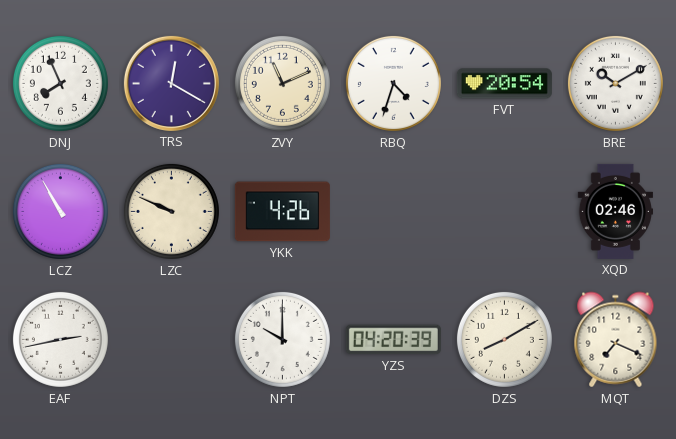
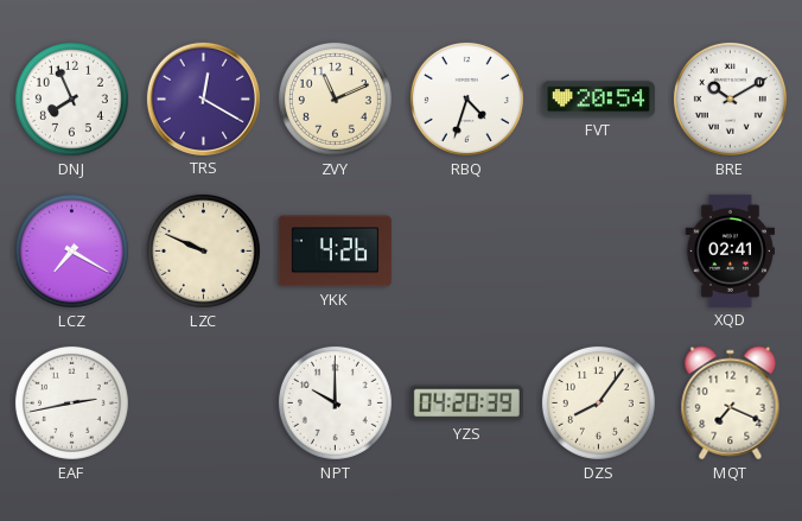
LCZ: 10:55 -> 7:20
XQD: 02:46 -> 02:41
DZS: 8:10 -> 8:06
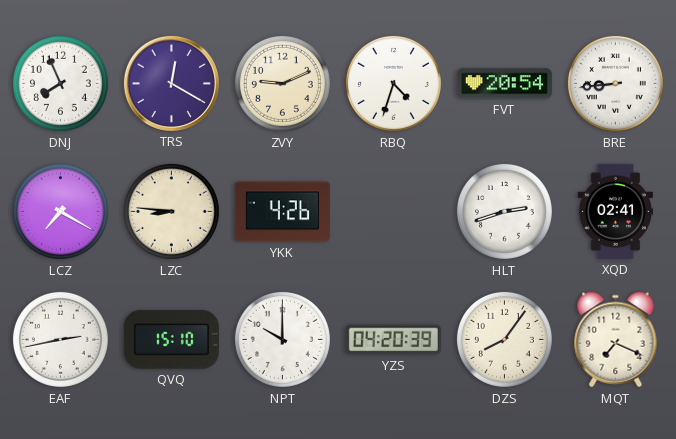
ZVY: 11:11 -> 9:11
BRE: 10:10 -> 8:44
LZC: 9:49 -> 8:46
HLT: none -> 2:42
QVQ: none -> 15:10
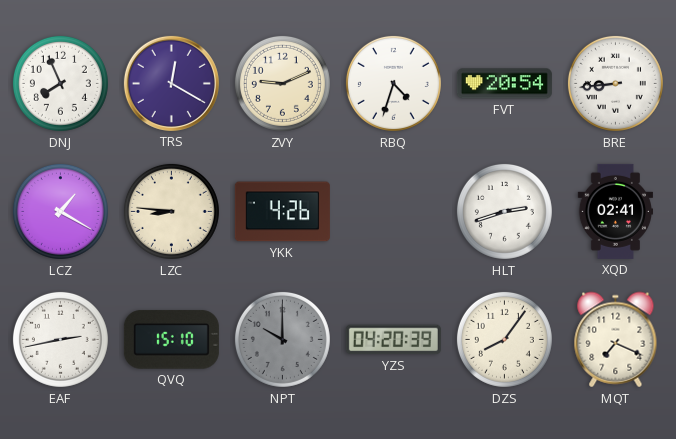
LCZ: 7:20 -> 1:20
NPT dial: white -> grey
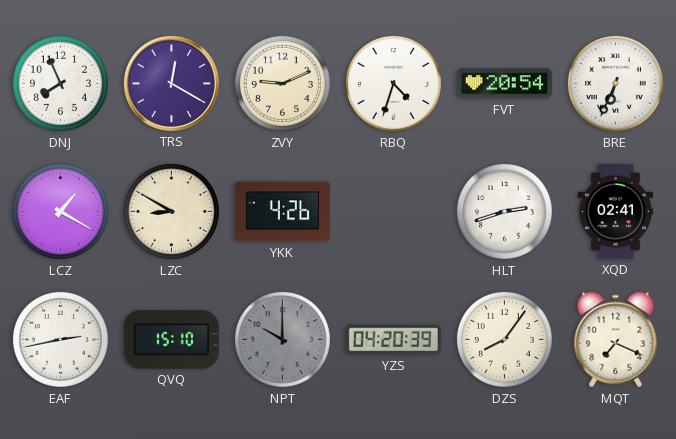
BRE: 8:44 -> 6:34
LZC: 8:46 -> 8:50
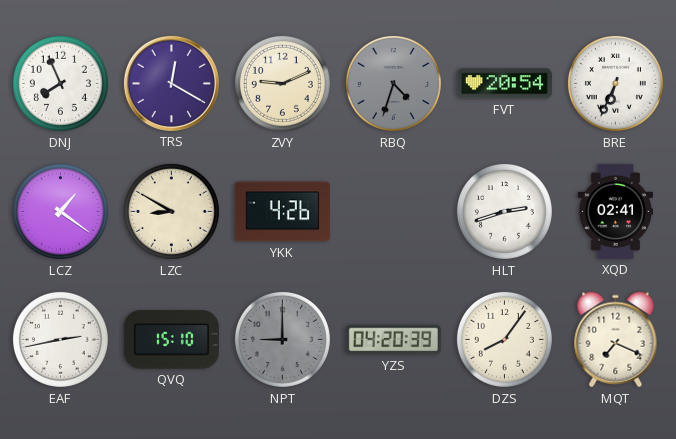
RBQ dial: white -> grey
LCZ: 1:20 -> 1:21
NPT: 10:00 -> 9:00
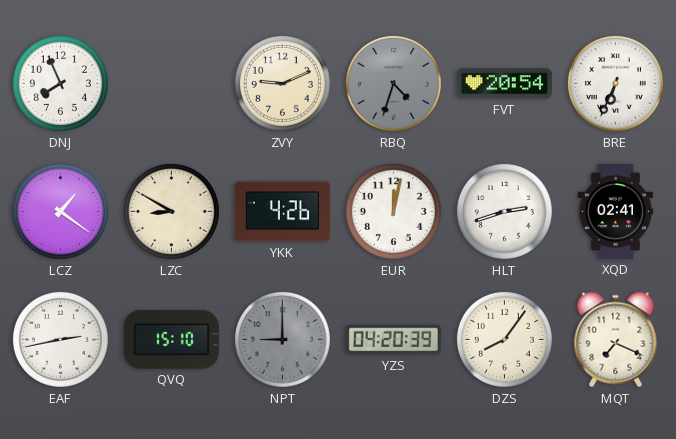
TRS: 12:20 -> none
EUR: none -> 12:02
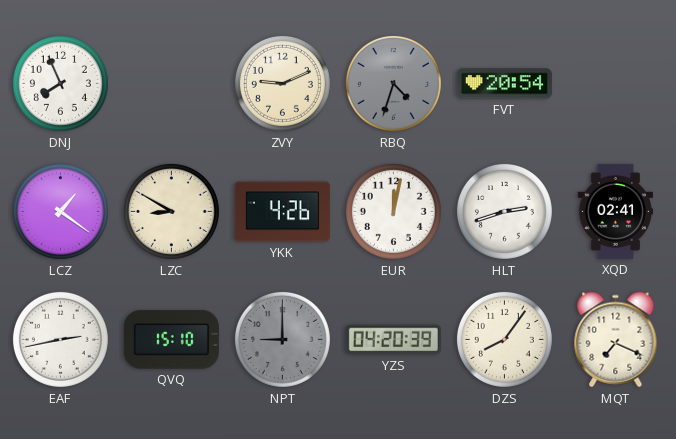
BRE: 6:34 -> none
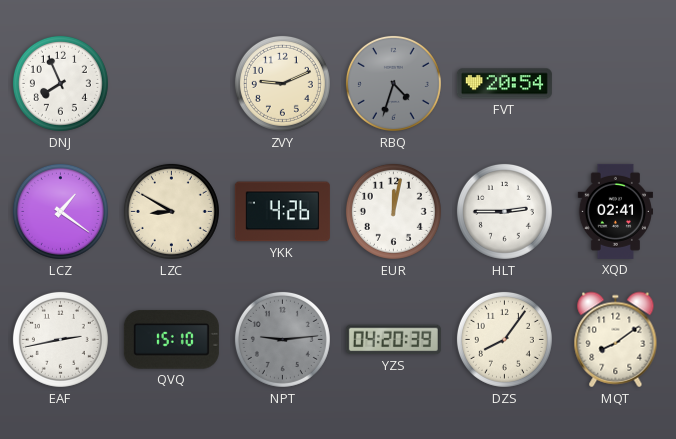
HLT: 2:42 -> 2:45
NPT: 9:00 -> 9:14
MQT: 7:19 -> 8:09
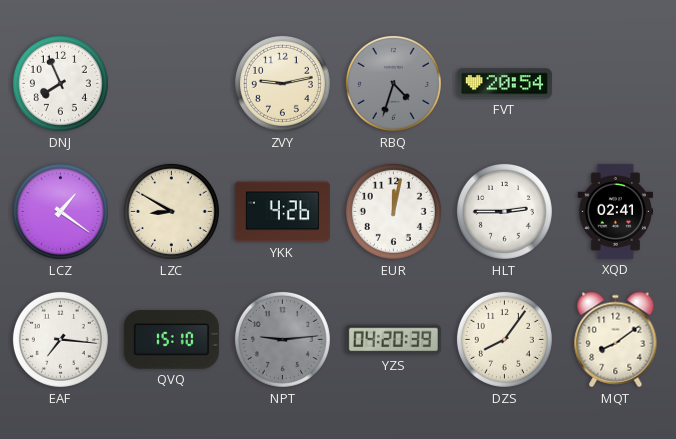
ZVY: 9:11 -> 9:13
EAF: 2:43 -> 7:16
